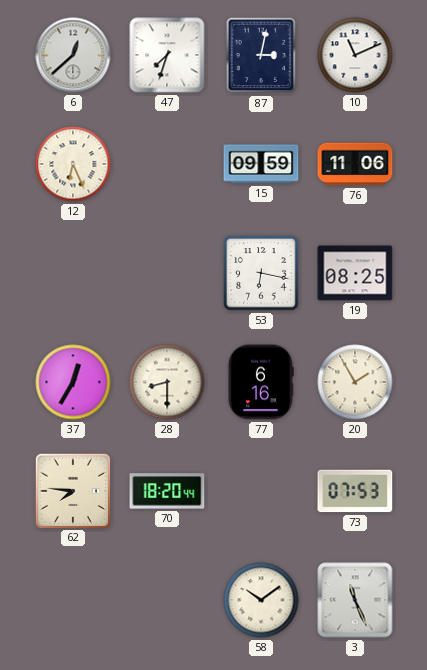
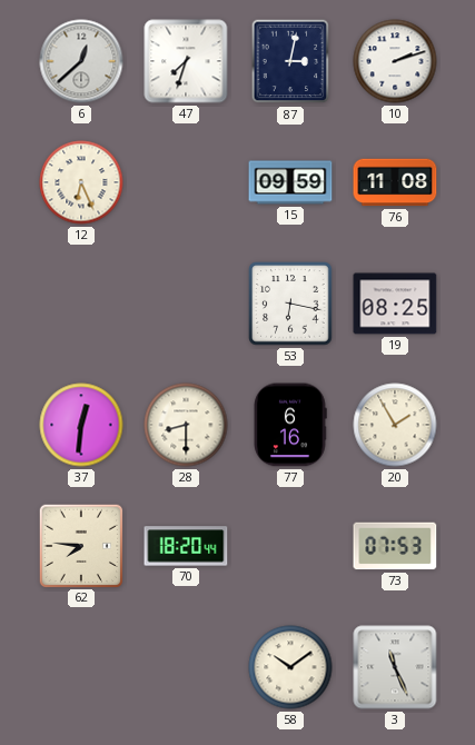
10: 11:11 -> 2:12
76: 11:06 -> 11:08
37: 12:35 -> 12:31
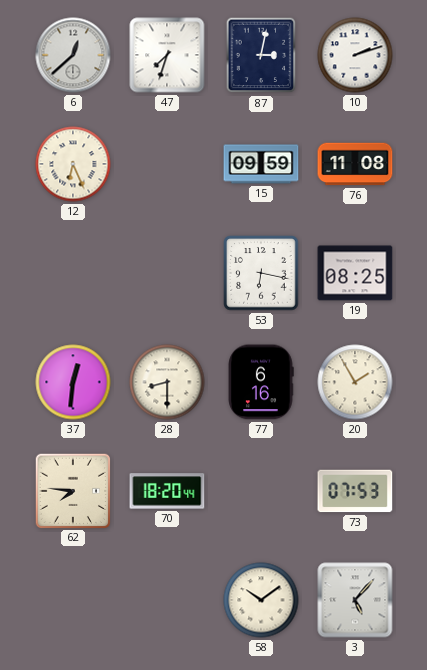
3: 11:26 -> 5:07
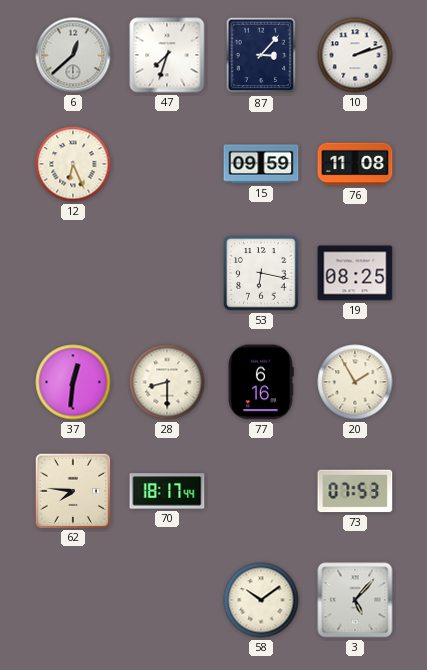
87: 3:02 -> 3:07
70: 18:20 -> 18:17
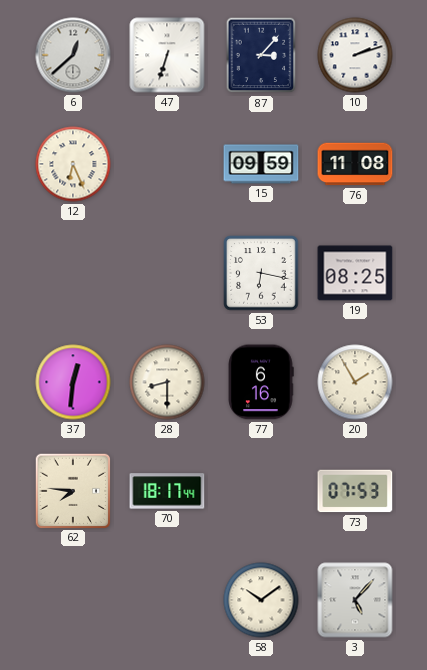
47: 7:33 -> 6:33
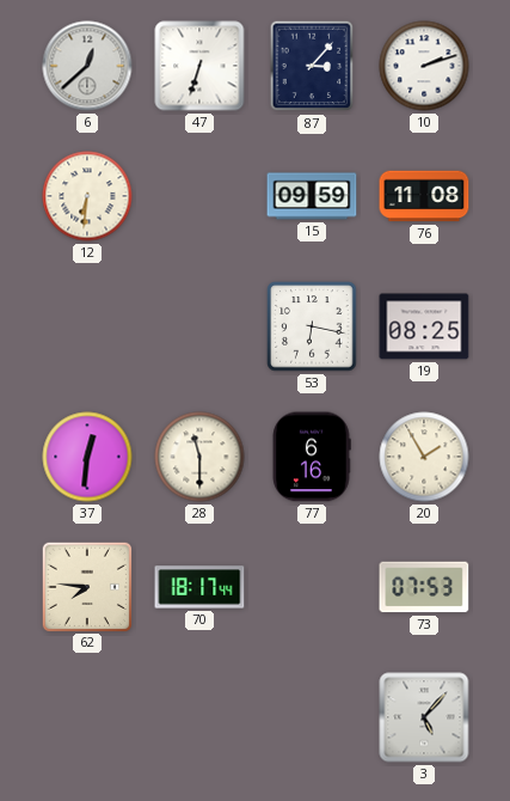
12: 6:26 -> 6:31
28: 8:30 -> 11:30
58: 10:09 -> none
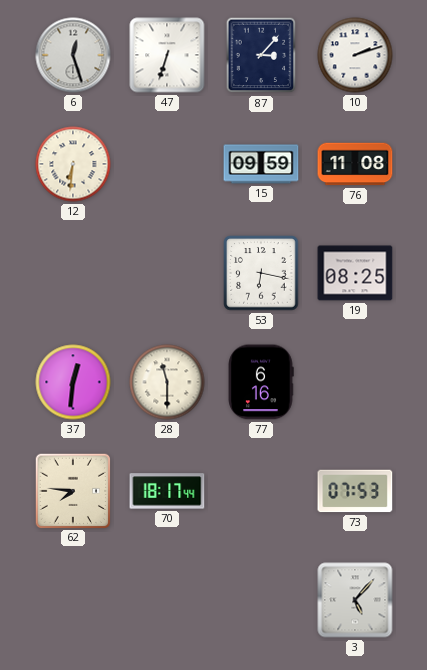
6: 12:38 -> 12:27
20: 1:55 -> none
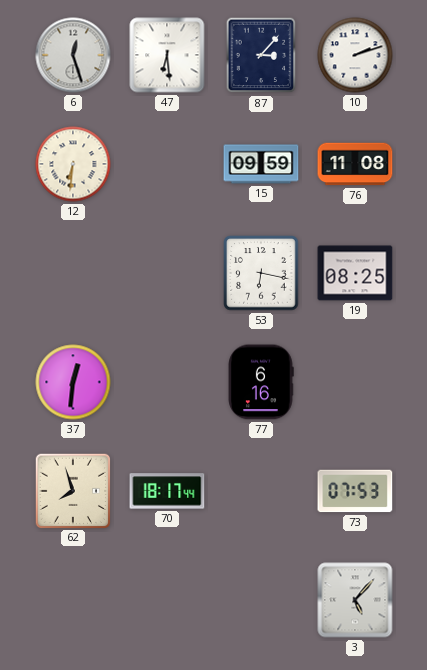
47: 6:33 -> 6:29
28: 11:30 -> none
62: 7:46 -> 7:57
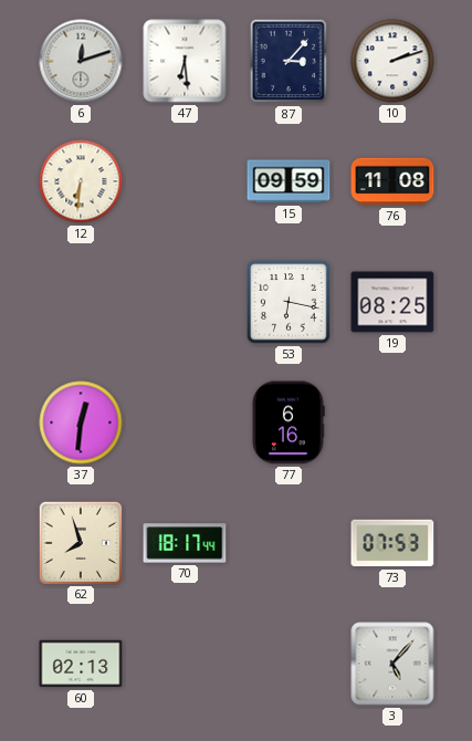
6: 12:27 -> 12:12
60: none -> 02:13
